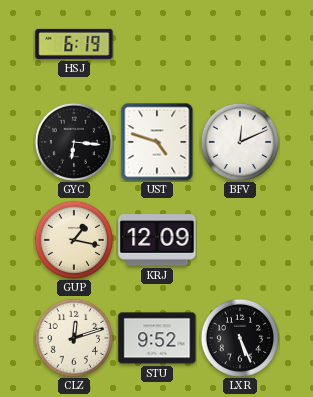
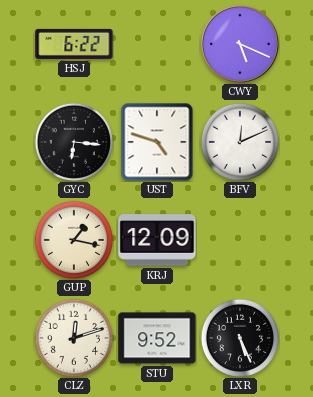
HSJ: 6:19 -> 6:22
CWY: none -> 5:19
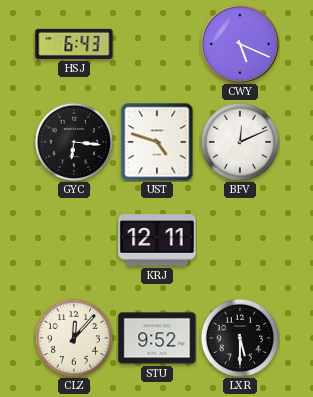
HSJ: 6:22 -> 6:43
GUP: 1:17 -> none
KRJ: 12:09 -> 12:11
CLZ: 12:12 -> 12:07
LXR: 5:26 -> 5:30
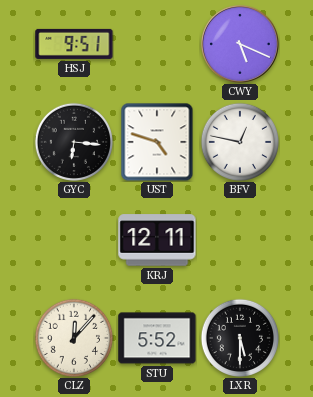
HSJ: 6:43 -> 9:51
BFV: 12:11 -> 12:47
STU: 9:52 -> 5:52
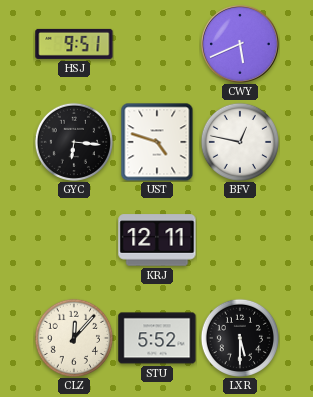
CWY: 5:19 -> 5:41
